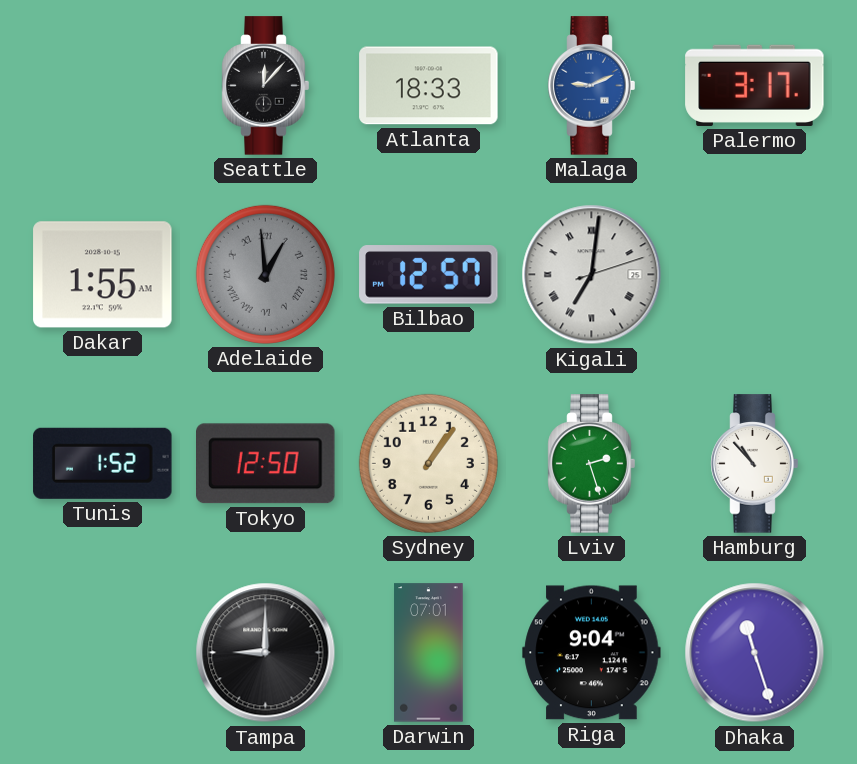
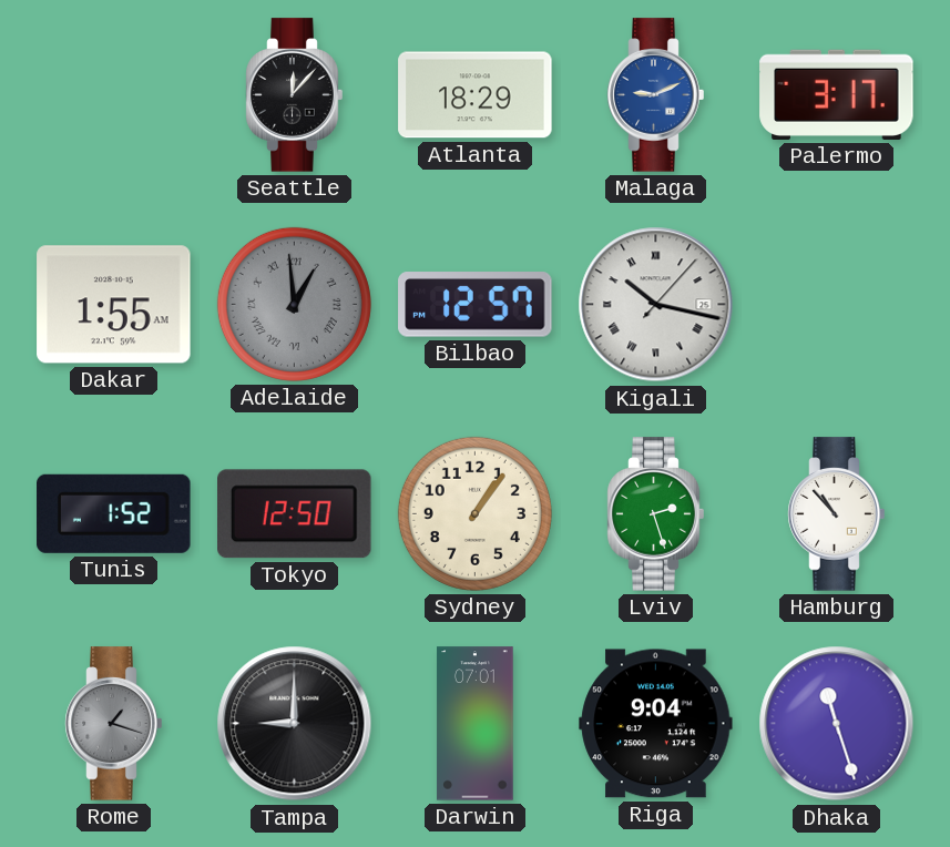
Atlanta: 18:33 -> 18:29
Kigali: 7:01 -> 10:17
Rome: none -> 1:18
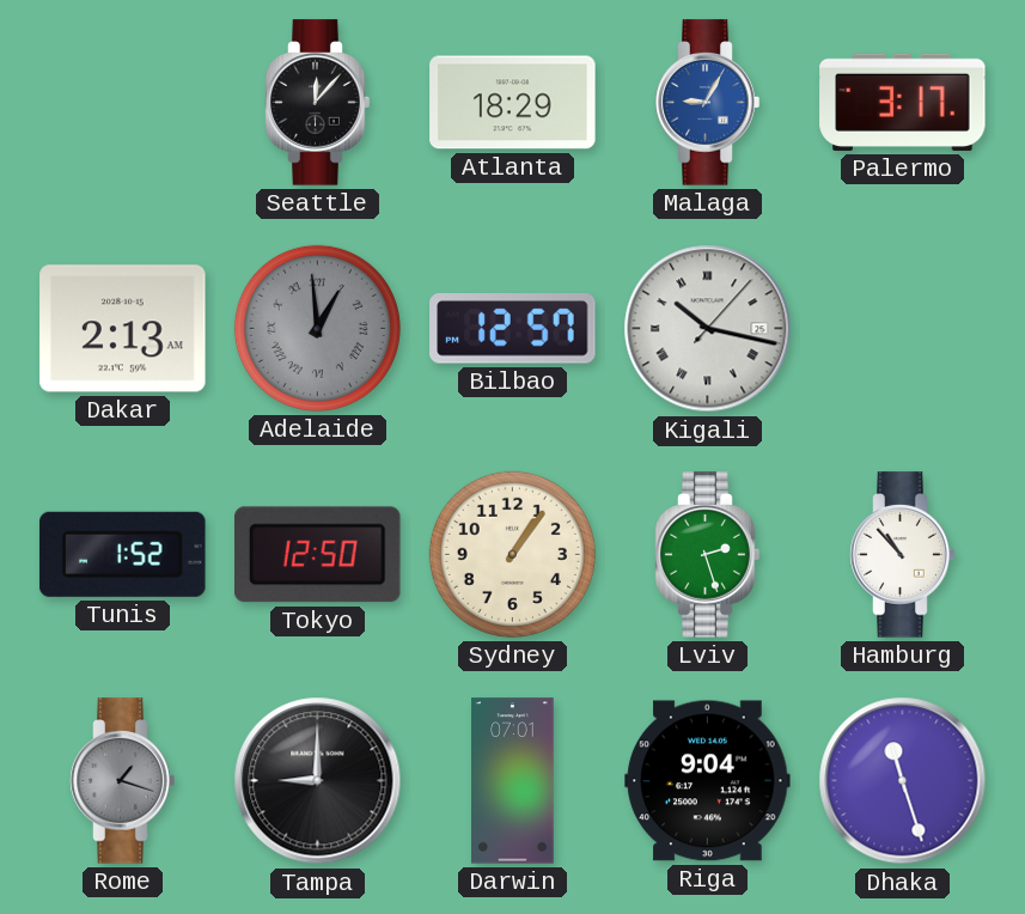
Malaga: 9:11 -> 9:05
Dakar: 1:55 -> 2:13
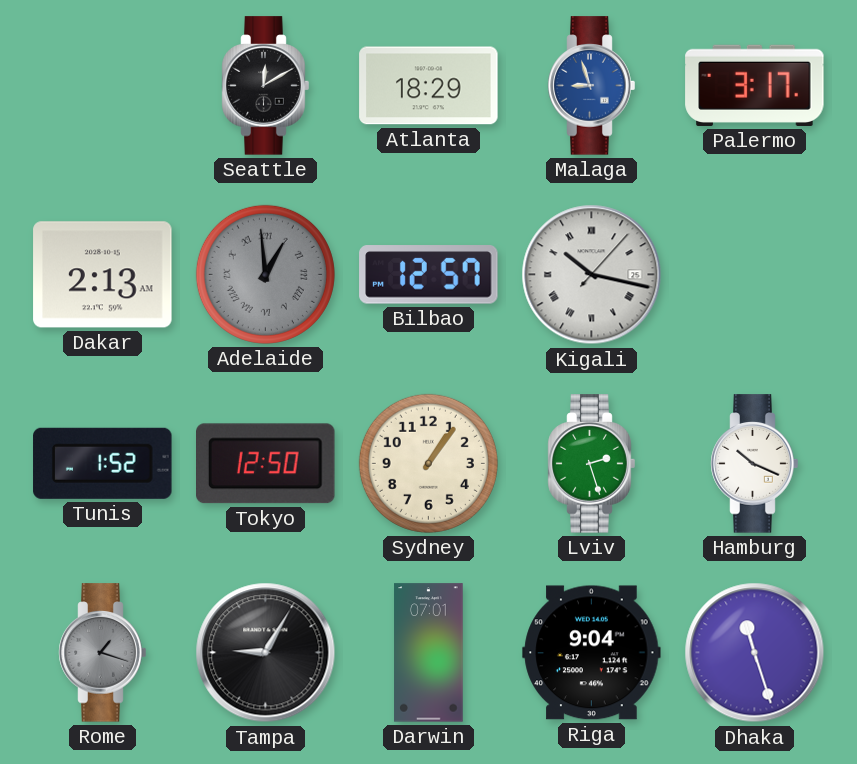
Seattle: 12:07 -> 12:10
Malaga: 9:05 -> 8:57
Hamburg: 10:53 -> 10:19
Tampa: 9:00 -> 9:05
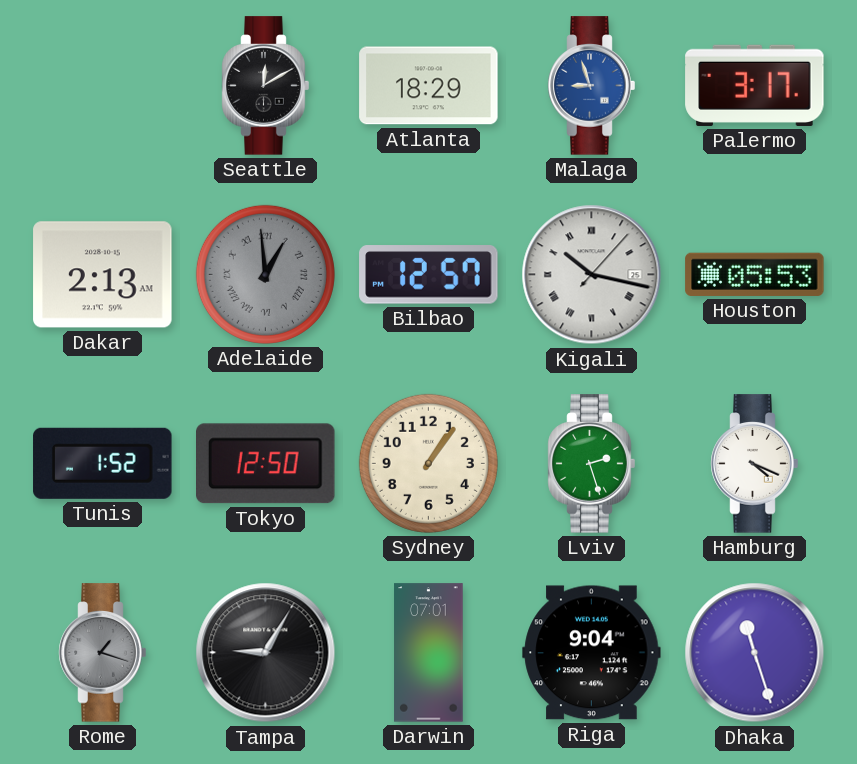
Houston: none -> 05:53
Hamburg: 10:19 -> 4:19
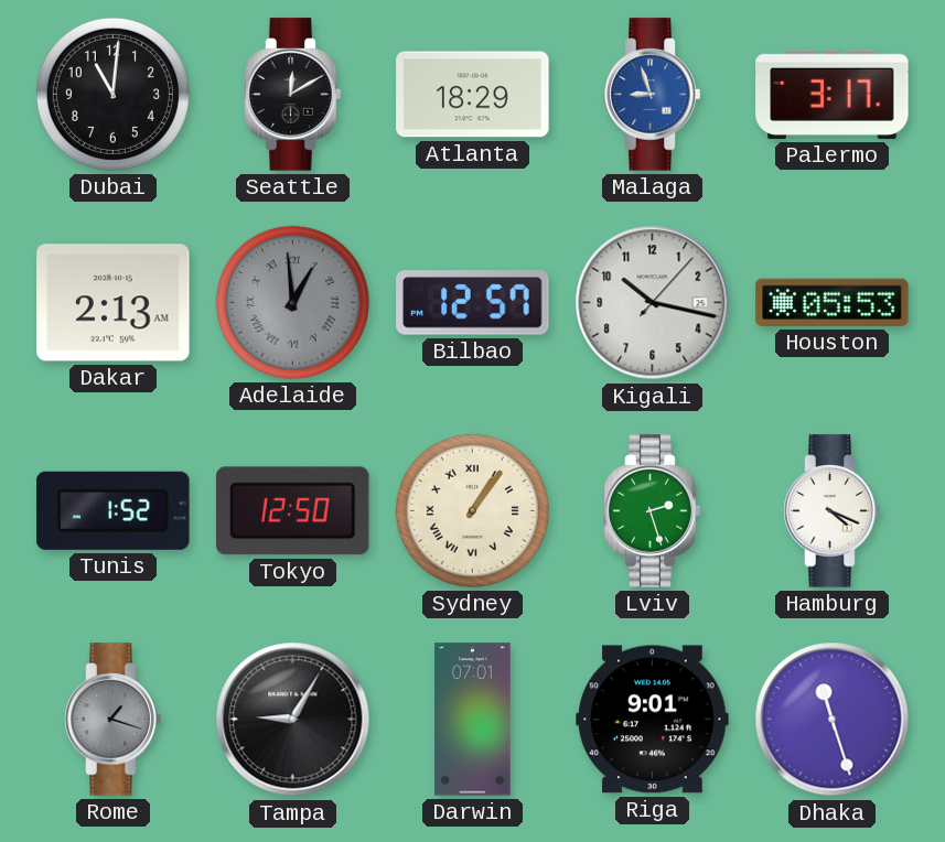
Dubai: none -> 11:01
Kigali numerals: Roman -> Arabic
Sydney numerals: Arabic -> Roman
Riga: 9:04 -> 9:01
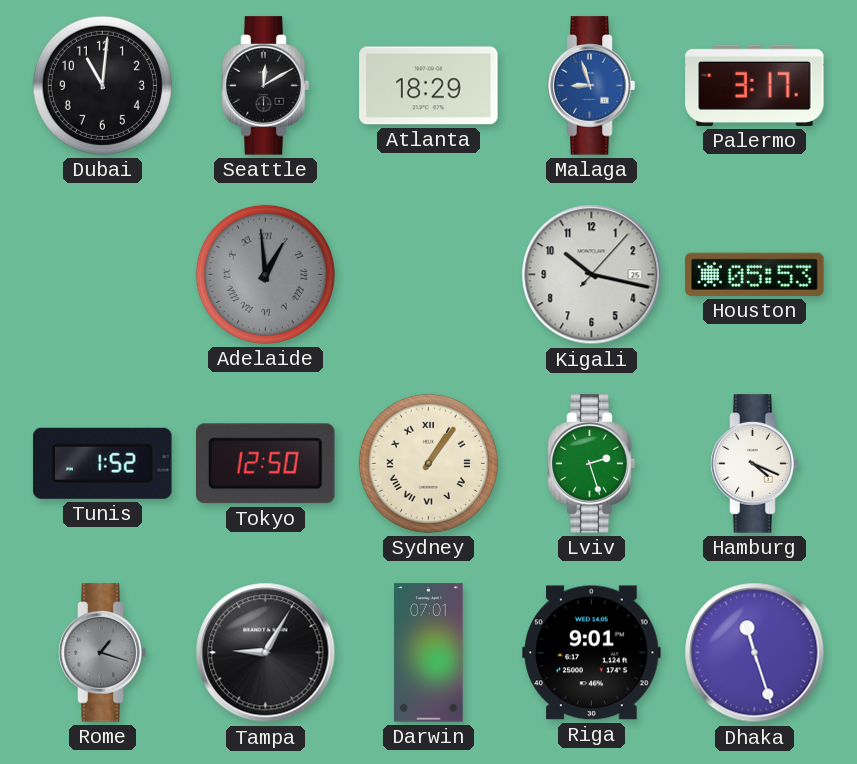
Dakar: 2:13 -> none
Bilbao: 12:57 -> none
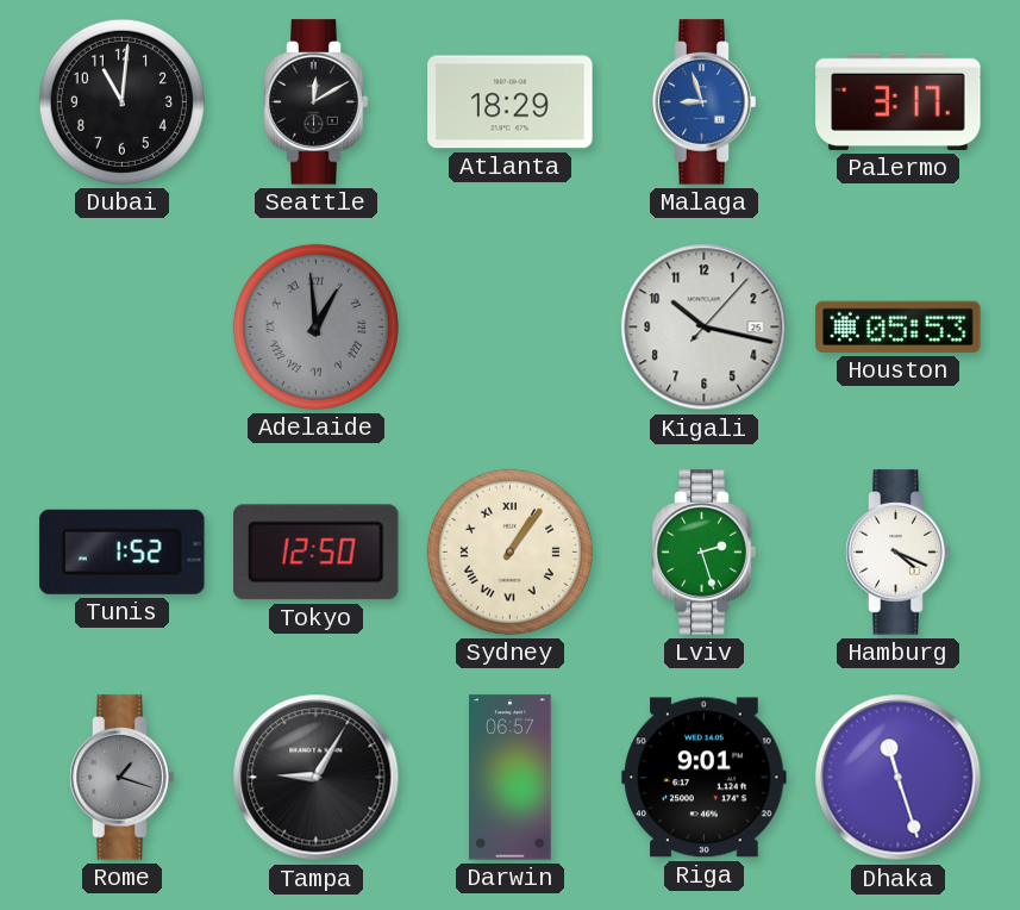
Darwin: 07:01 -> 06:57
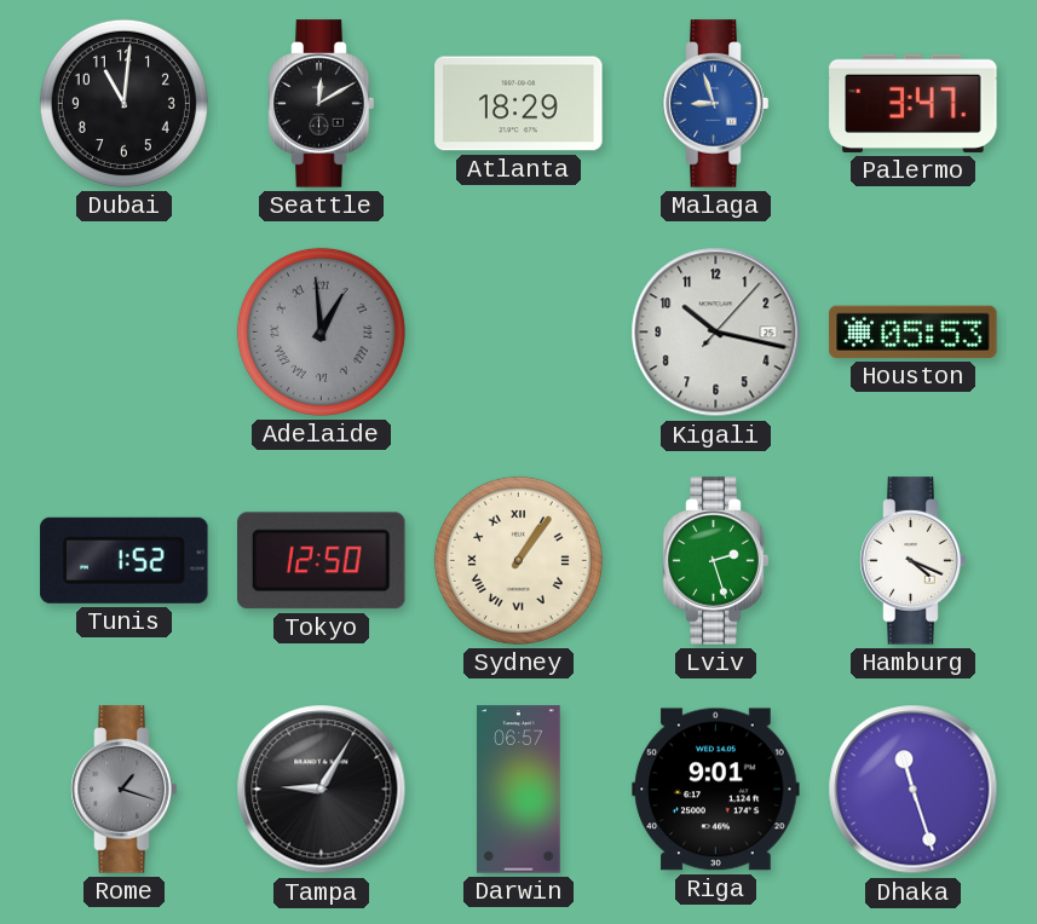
Palermo: 3:17 -> 3:47
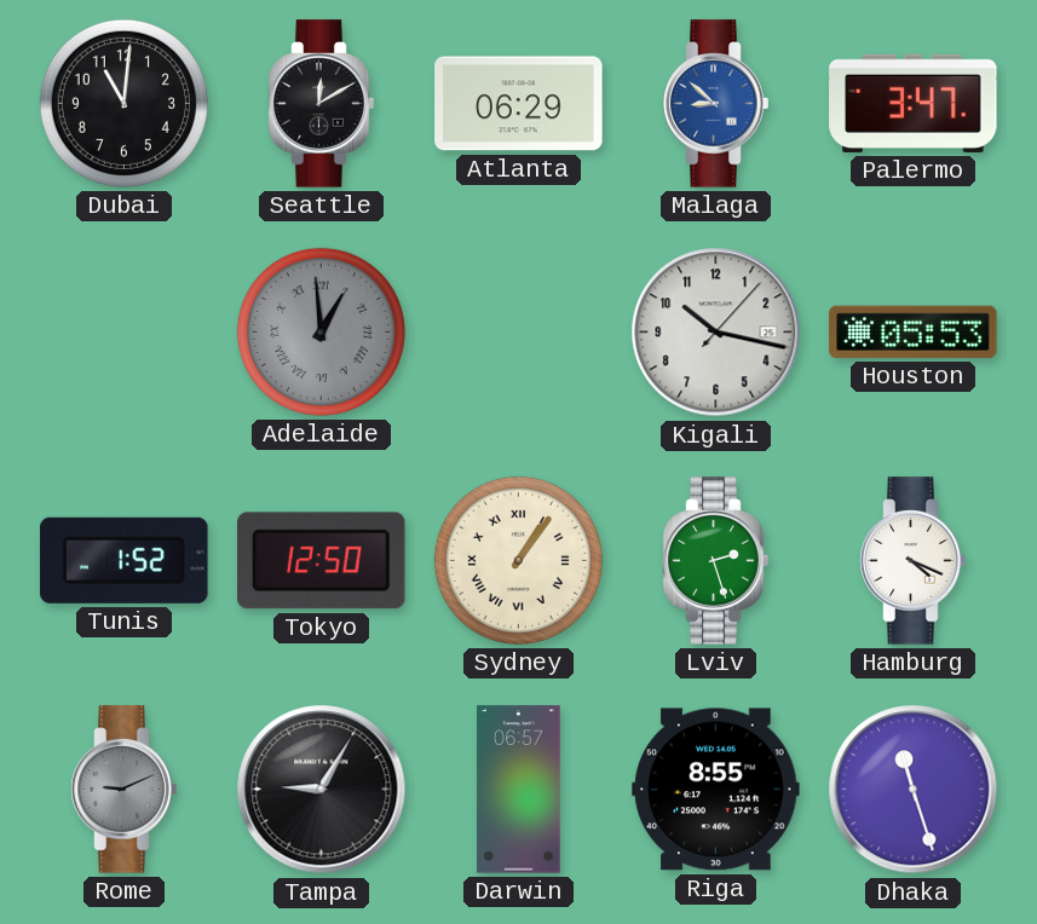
Atlanta: 18:29 -> 06:29
Malaga: 8:57 -> 8:52
Rome: 1:18 -> 9:11
Riga: 9:01 -> 8:55
